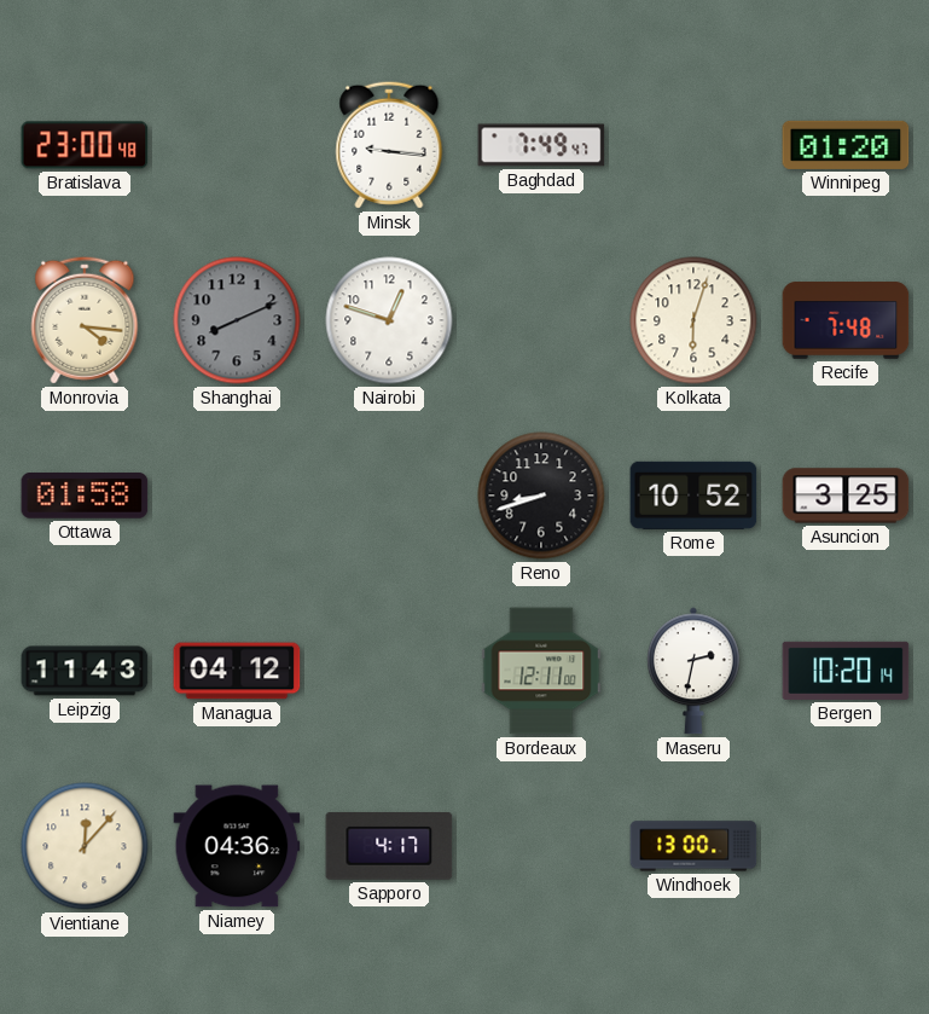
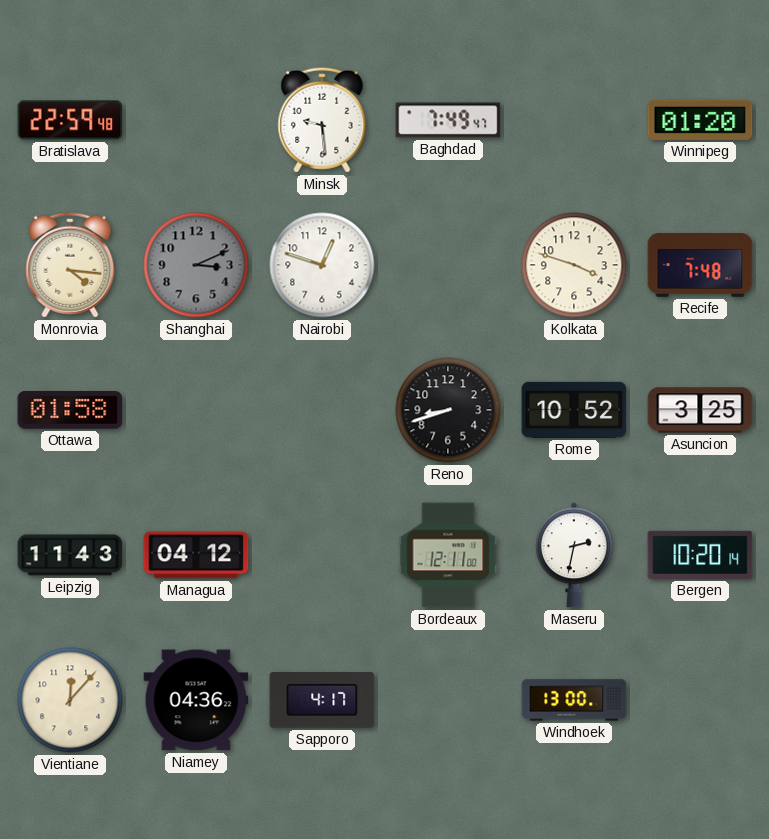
Bratislava: 23:00 -> 22:59
Minsk: 9:16 -> 9:29
Shanghai: 8:11 -> 3:11
Kolkata: 6:03 -> 3:48
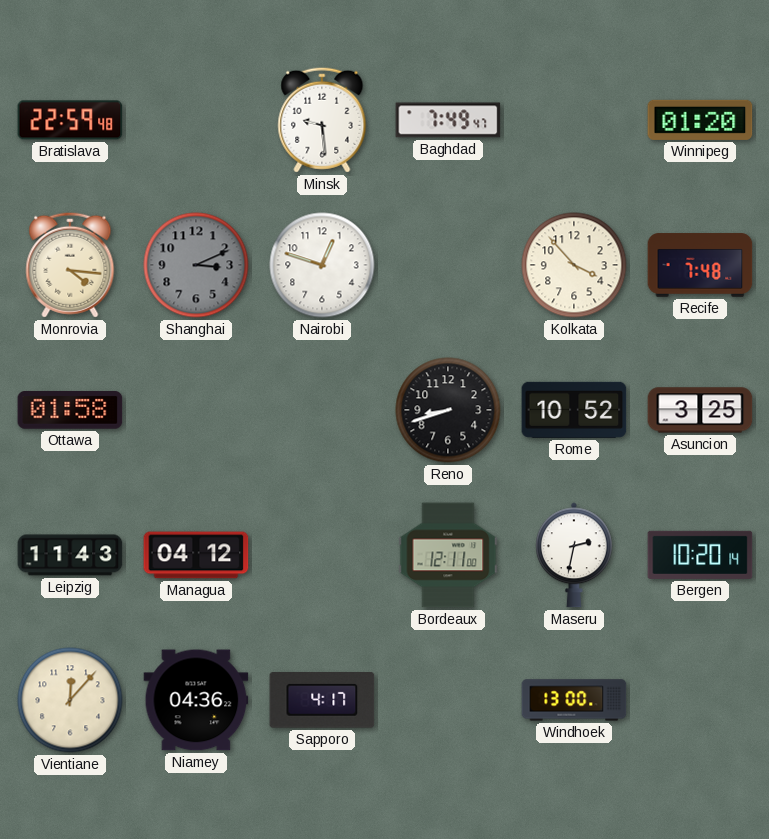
Kolkata: 3:48 -> 3:53
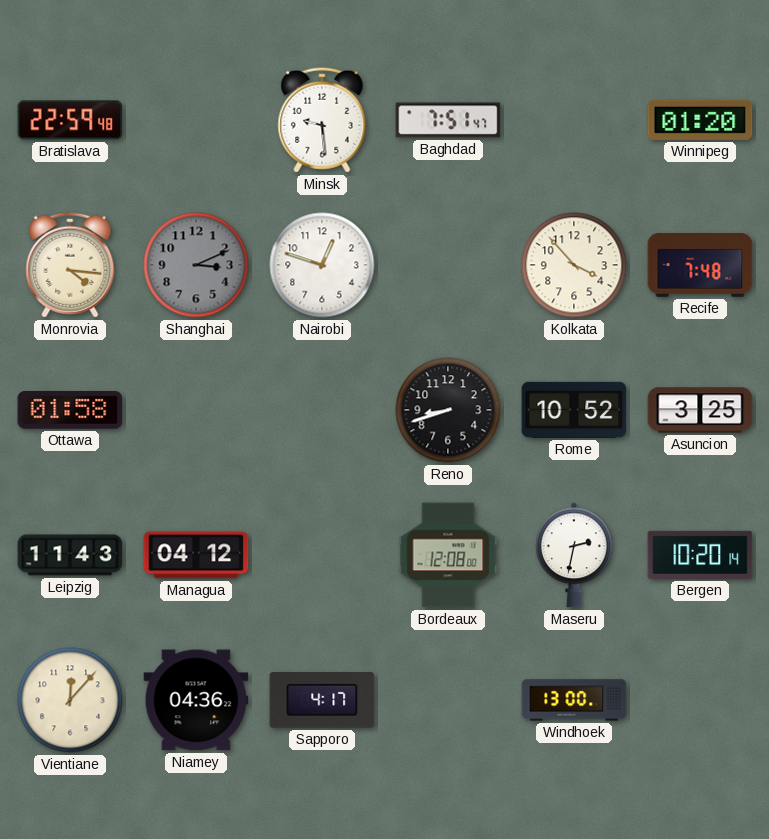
Baghdad: 7:49 -> 7:51
Bordeaux: 12:11 -> 12:08
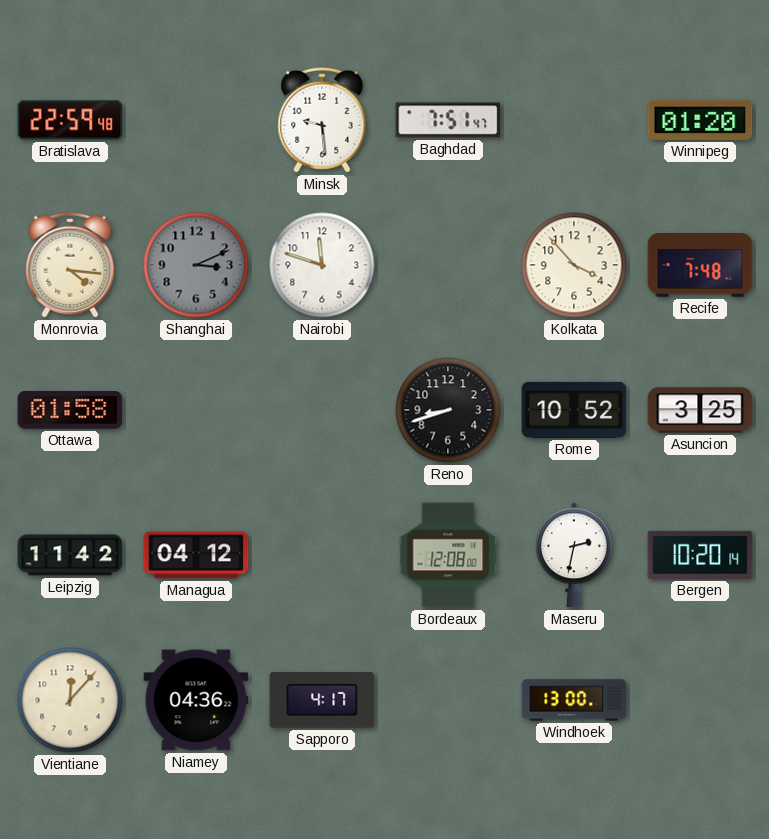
Nairobi: 12:48 -> 11:48
Leipzig: 11:43 -> 11:42
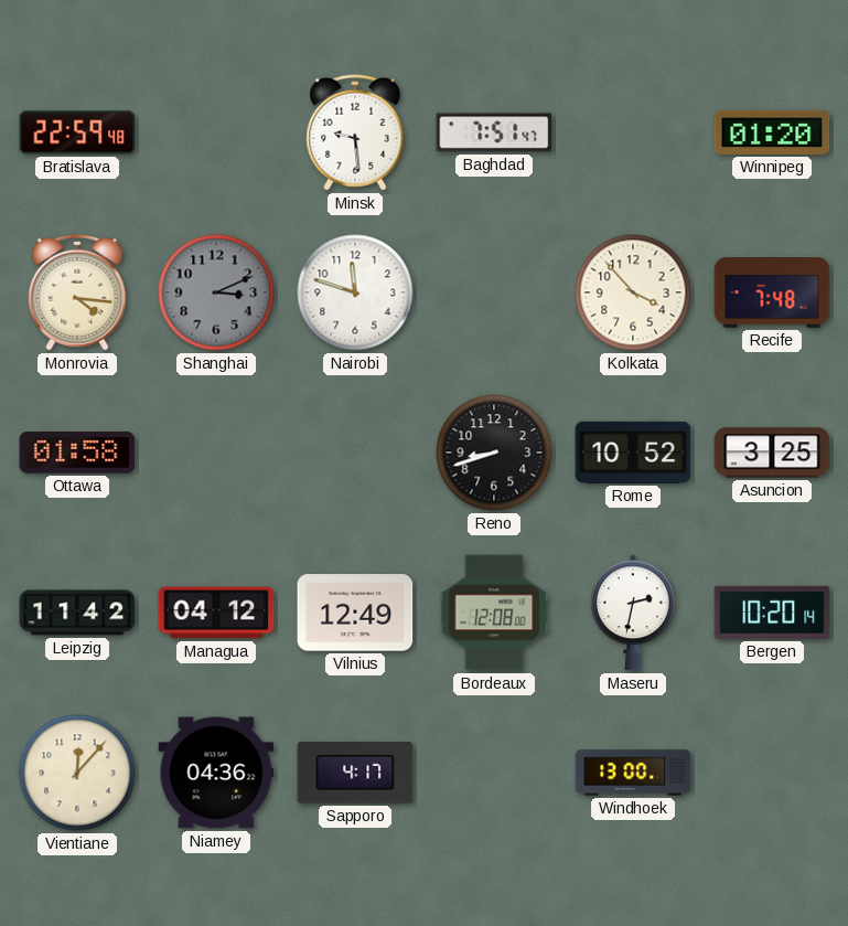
Vilnius: none -> 12:49
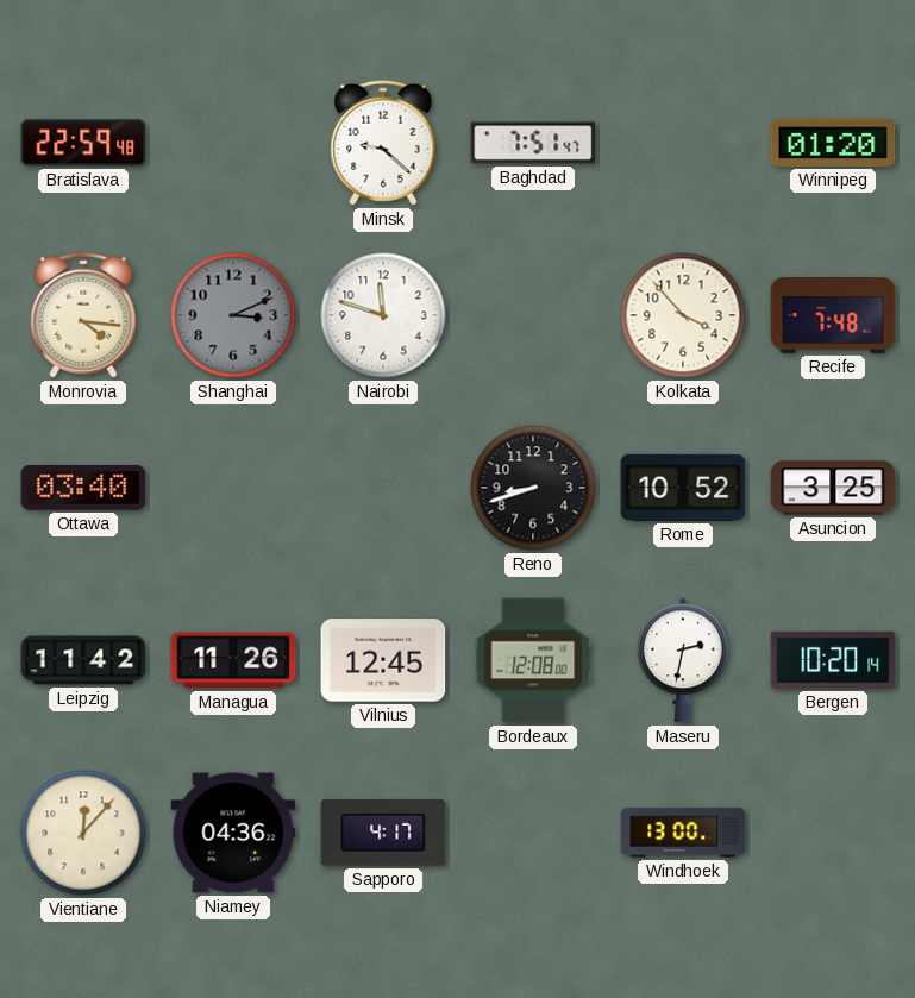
Minsk: 9:29 -> 9:22
Ottawa: 01:58 -> 03:40
Managua: 04:12 -> 11:26
Vilnius: 12:49 -> 12:45
